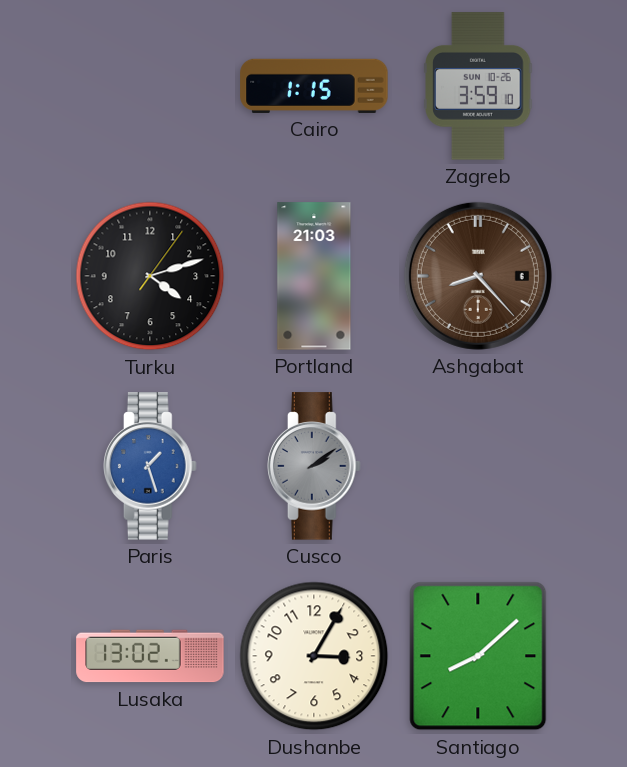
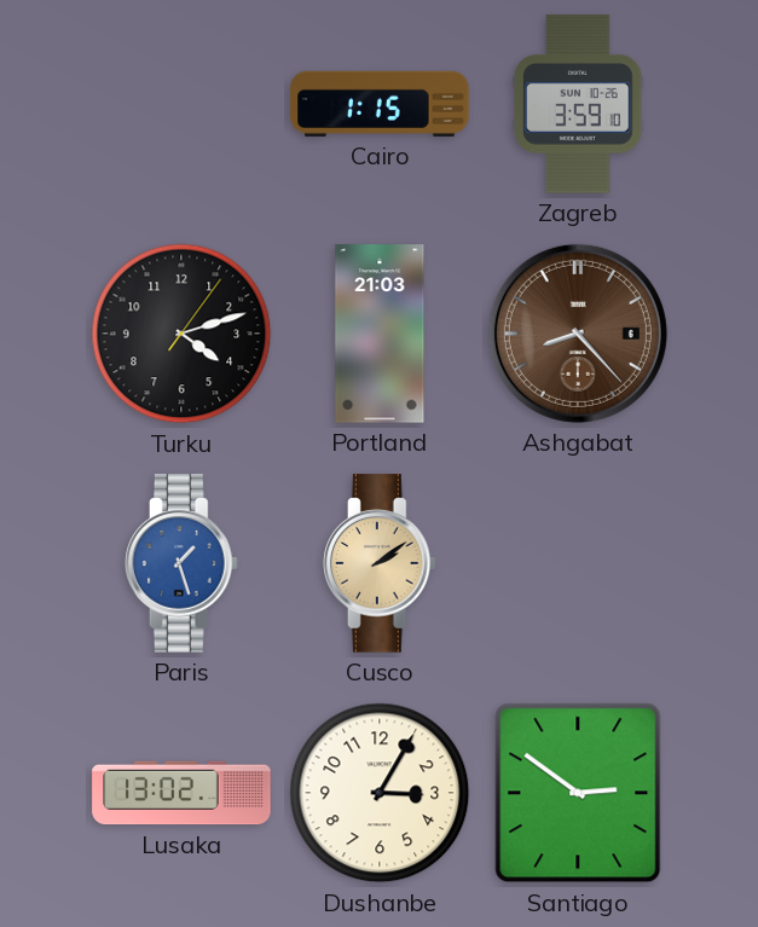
Cusco dial: grey -> champagne
Santiago: 8:08 -> 2:51
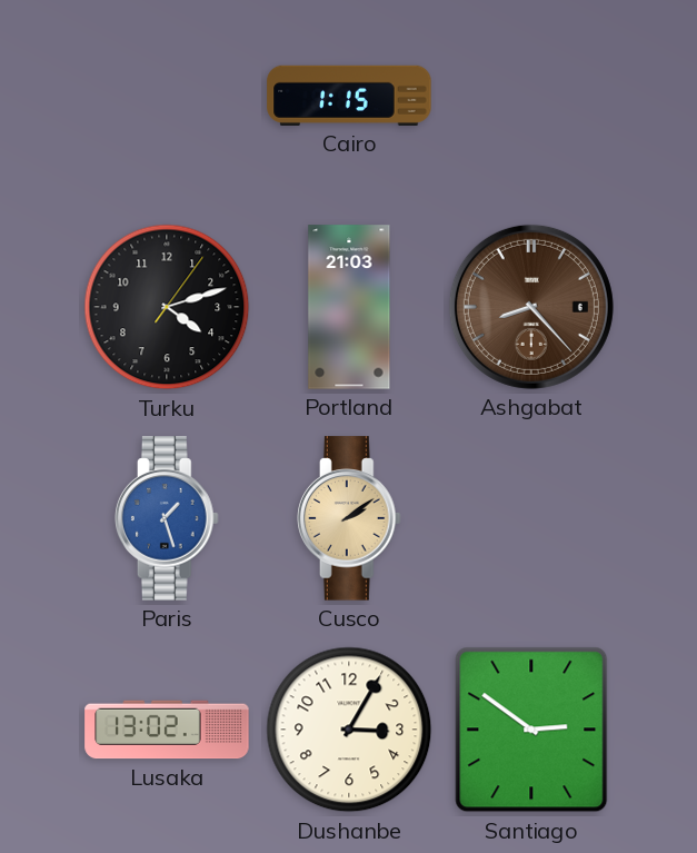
Zagreb: 3:59 -> none
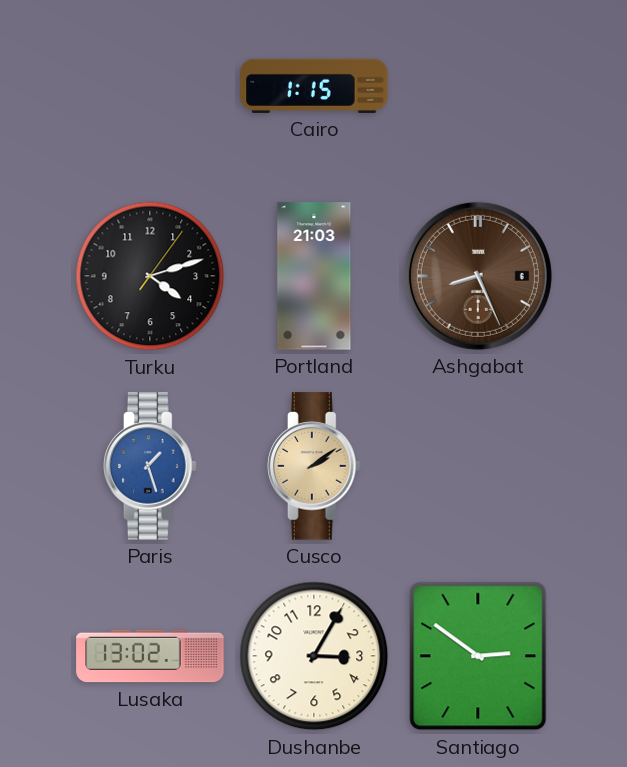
Ashgabat: 8:23 -> 8:26
